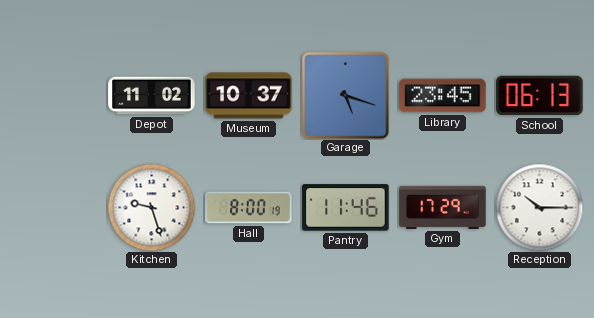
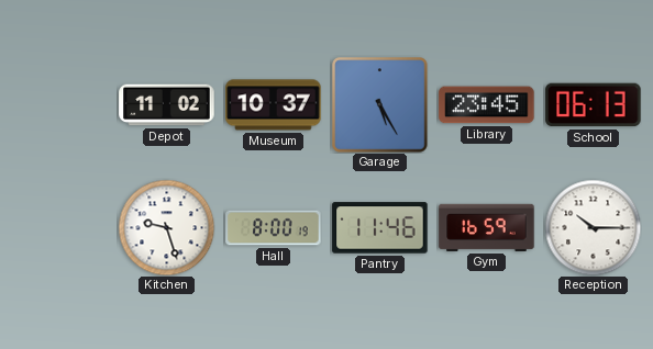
Garage: 5:18 -> 5:25
Gym: 17:29 -> 16:59
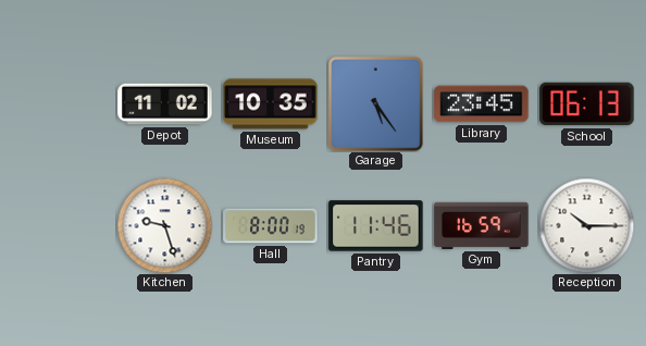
Museum: 10:37 -> 10:35
Garage: 5:25 -> 5:24
